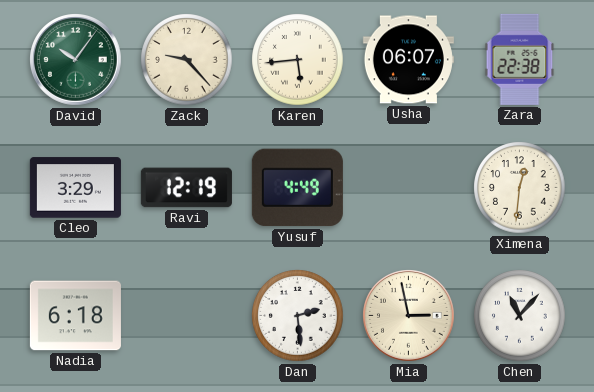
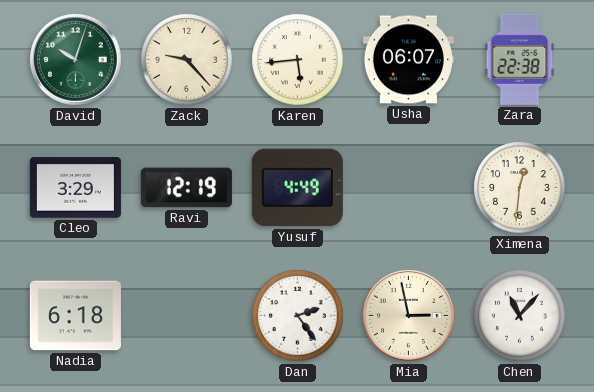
David: 10:06 -> 10:03
Dan: 2:29 -> 2:24
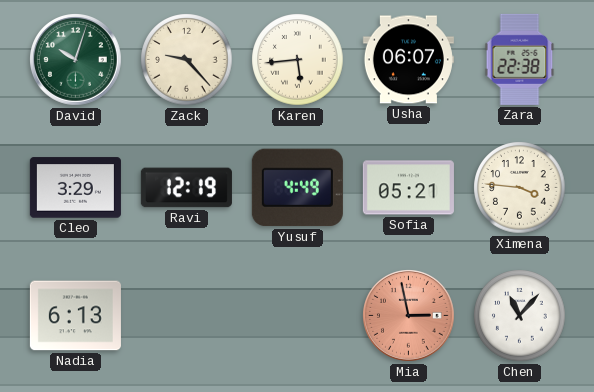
Sofia: none -> 05:21
Ximena: 12:31 -> 3:46
Nadia: 6:18 -> 6:13
Dan: 2:24 -> none
Mia dial: cream -> salmon
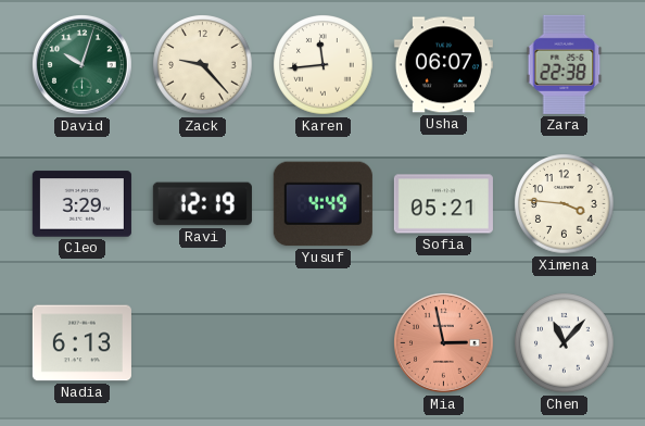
Karen: 5:44 -> 11:44
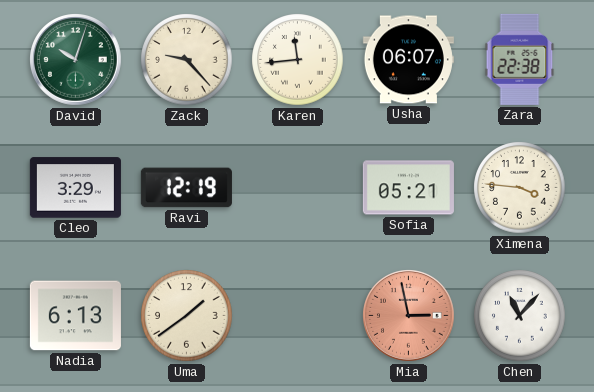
Yusuf: 4:49 -> none
Uma: none -> 1:39
